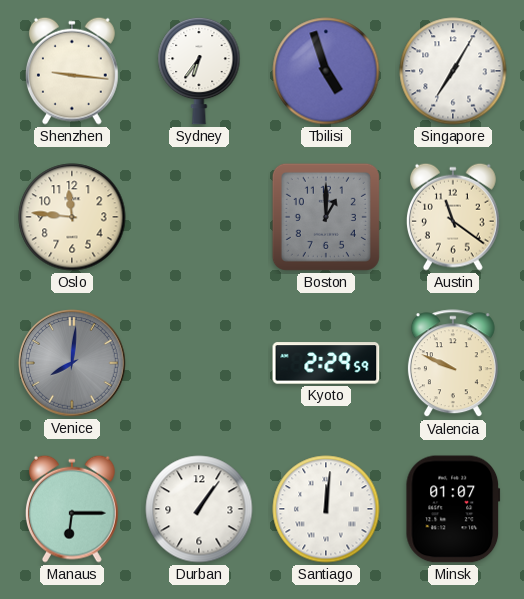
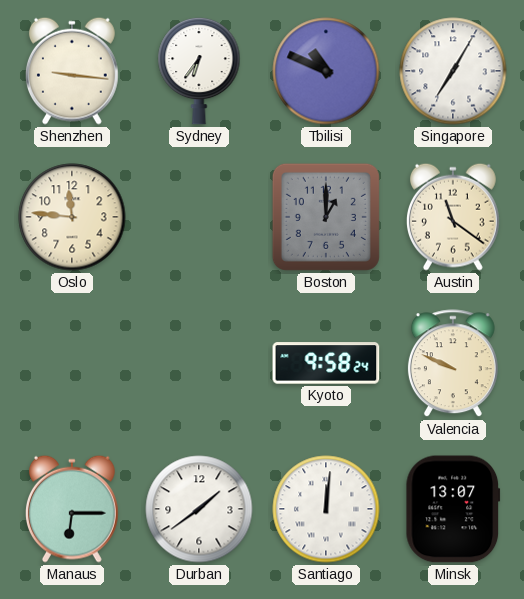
Tbilisi: 4:57 -> 10:49
Venice: 8:01 -> none
Kyoto: 2:29 -> 9:58
Durban: 1:06 -> 1:39
Minsk: 01:07 -> 13:07
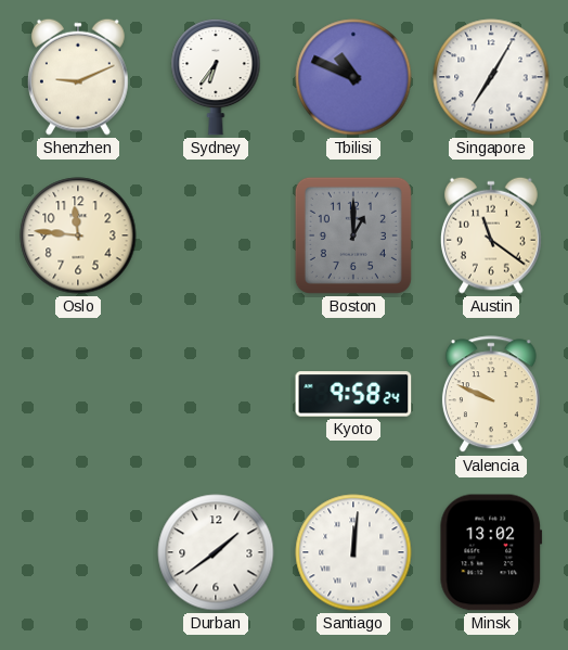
Shenzhen: 9:16 -> 9:11
Manaus: 6:15 -> none
Minsk: 13:07 -> 13:02
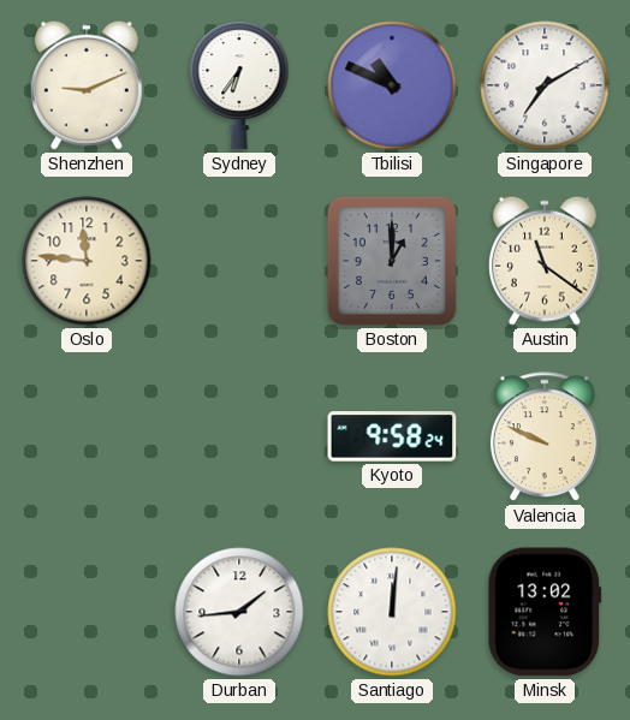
Singapore: 7:05 -> 7:10
Durban: 1:39 -> 1:44
